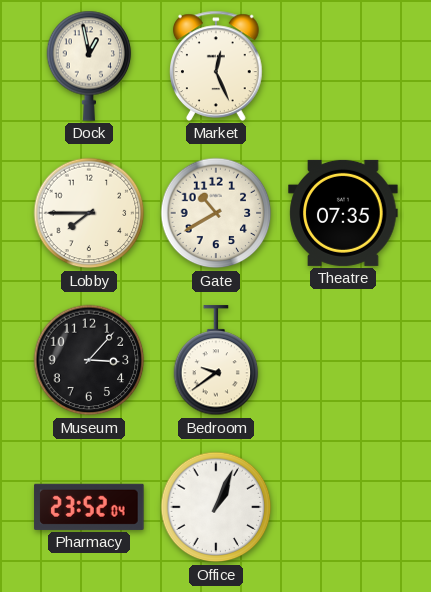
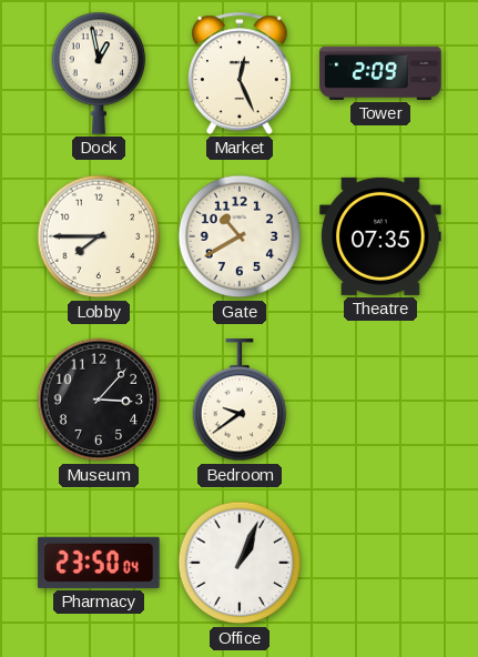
Tower: none -> 2:09
Pharmacy: 23:52 -> 23:50
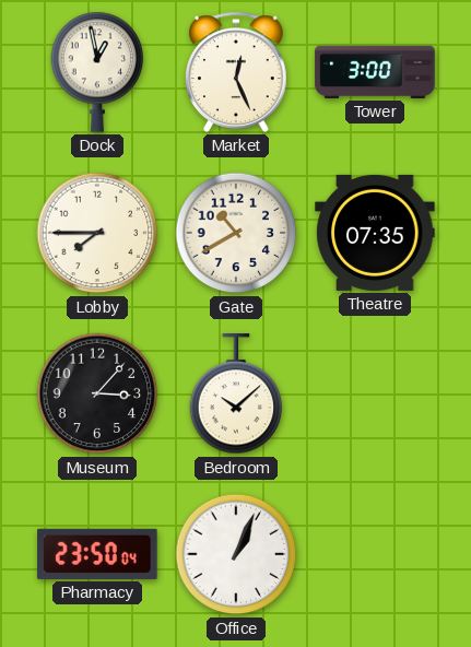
Tower: 2:09 -> 3:00
Bedroom: 9:39 -> 10:08
